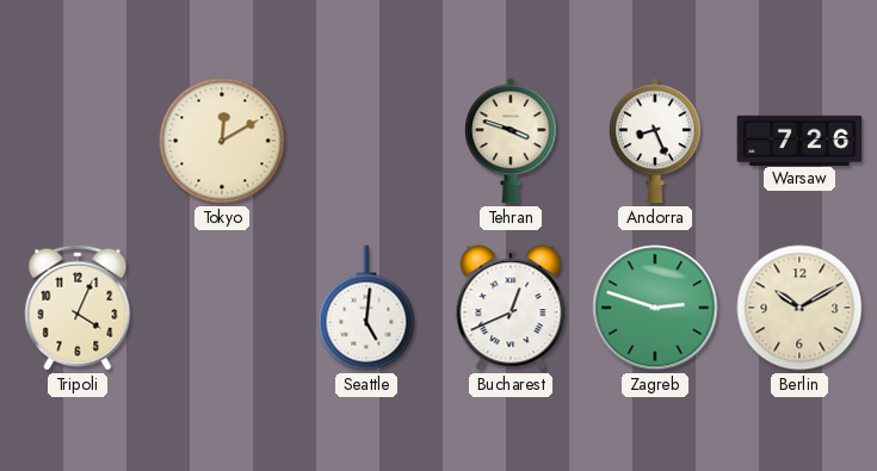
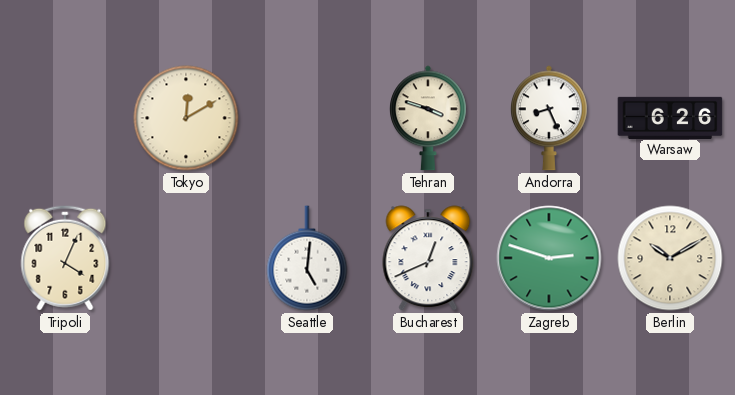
Warsaw: 7:26 -> 6:26
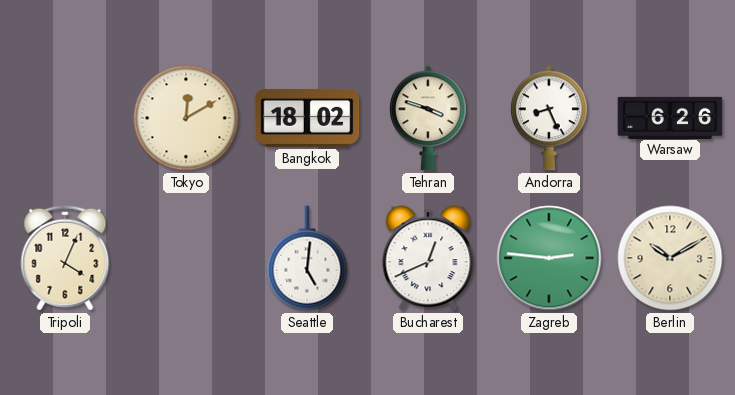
Bangkok: none -> 18:02
Zagreb: 2:48 -> 2:46
